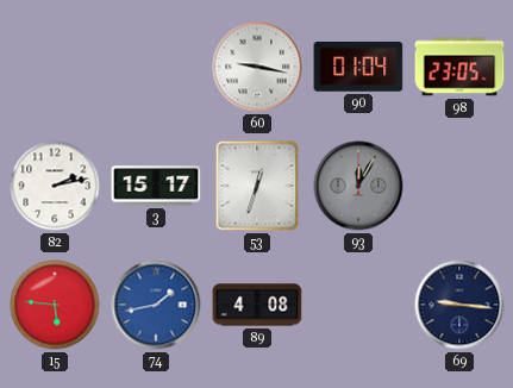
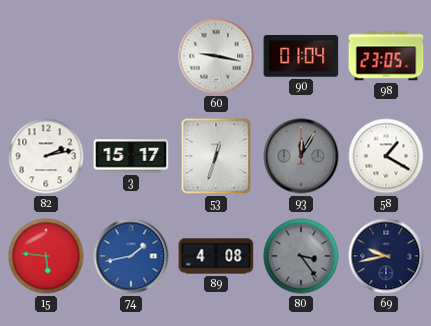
58: none -> 1:20
80: none -> 3:24
69: 9:16 -> 9:43
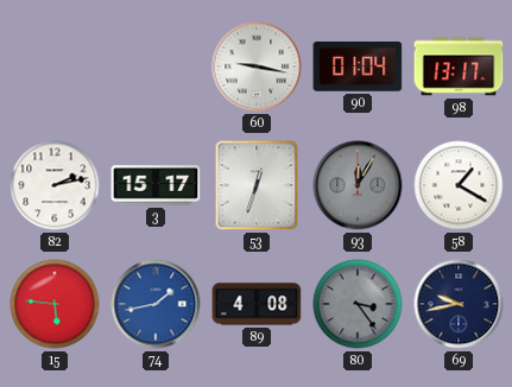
98: 23:05 -> 13:17
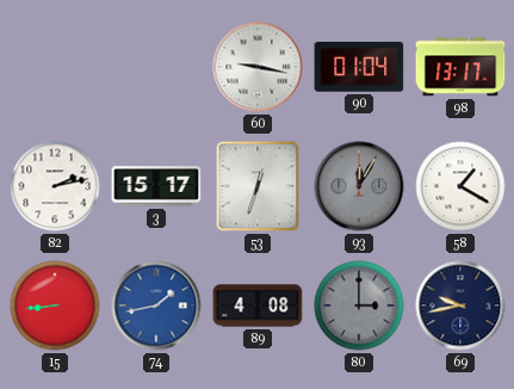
15: 5:46 -> 8:44
80: 3:24 -> 3:00
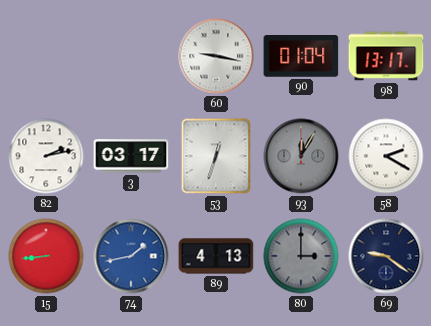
3: 15:17 -> 03:17
58: 1:20 -> 2:20
89: 4:08 -> 4:13
69: 9:43 -> 9:21
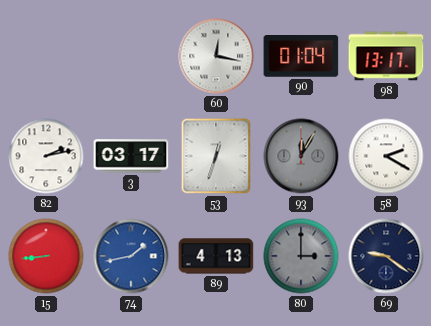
60: 9:17 -> 12:17
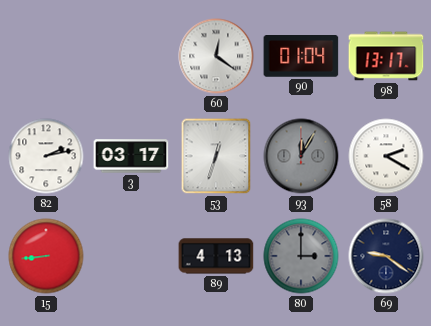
60: 12:17 -> 12:21
74: 1:43 -> none
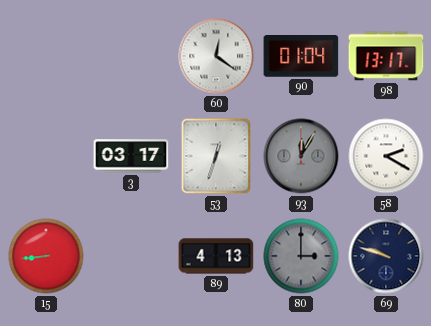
82: 2:13 -> none
69: 9:21 -> 9:48
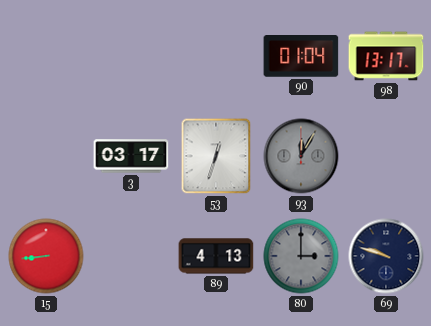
60: 12:21 -> none
58: 2:20 -> none
